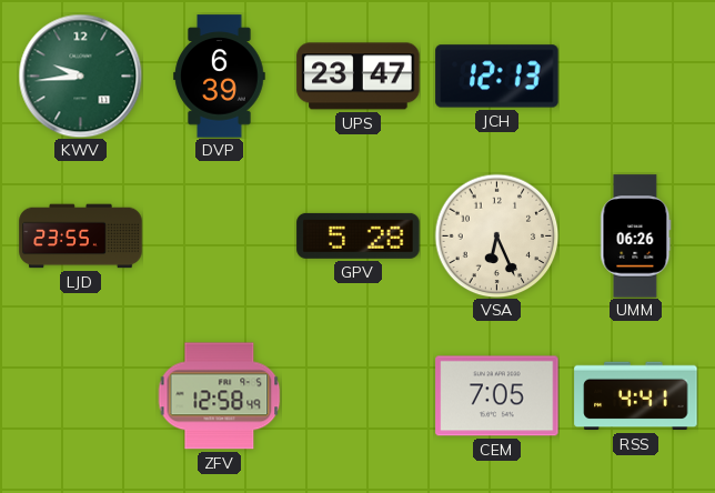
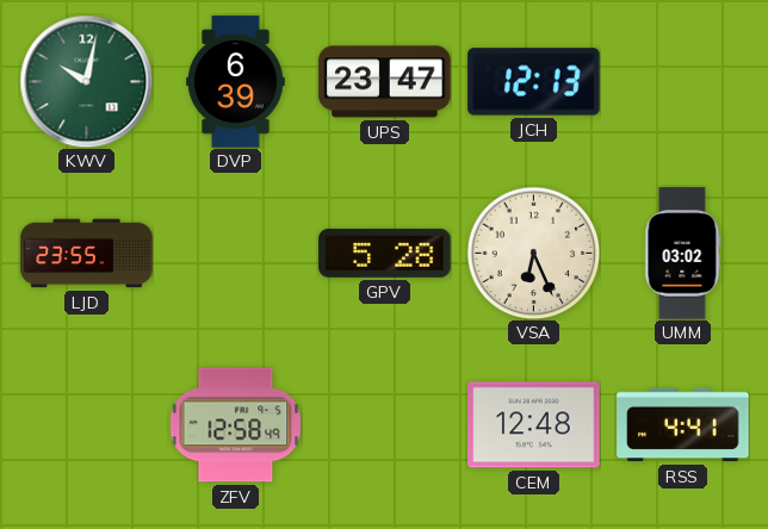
KWV: 9:44 -> 10:02
UMM: 06:26 -> 03:02
CEM: 7:05 -> 12:48
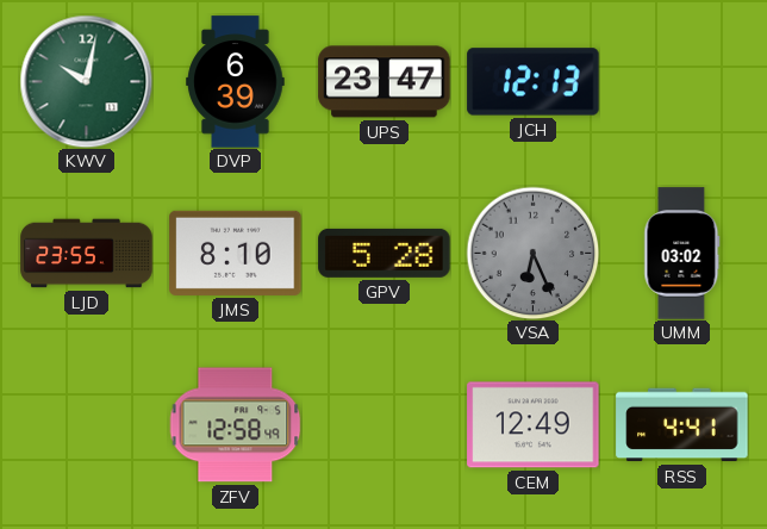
JMS: none -> 8:10
VSA dial: cream -> grey
CEM: 12:48 -> 12:49
